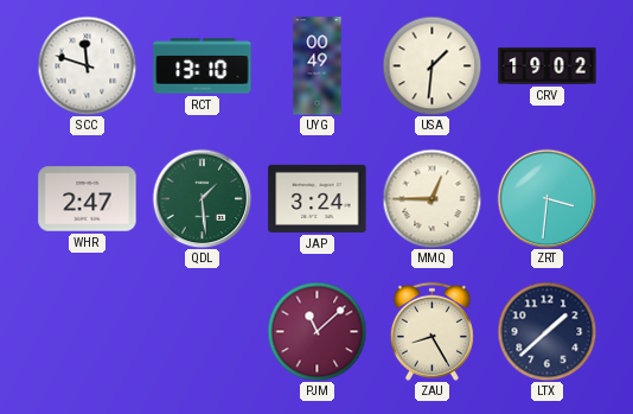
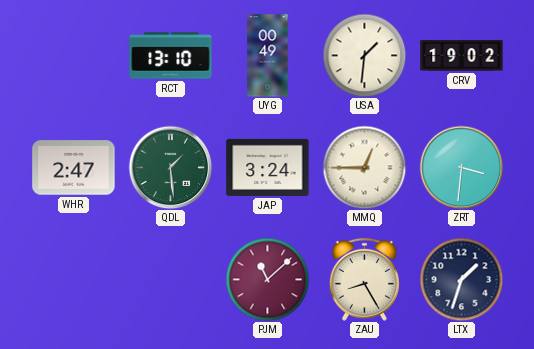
SCC: 11:48 -> none
LTX: 1:38 -> 1:33
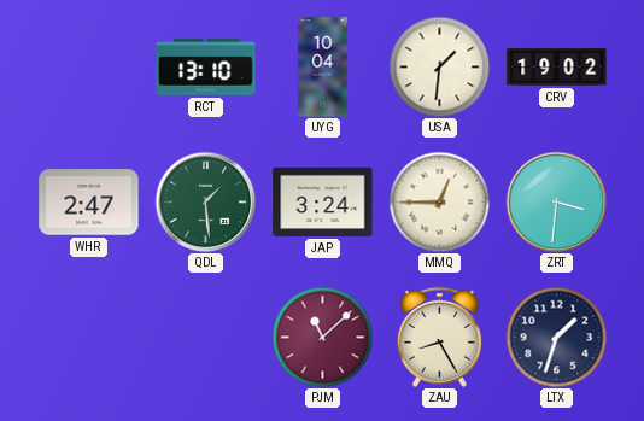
UYG: 00:49 -> 10:04
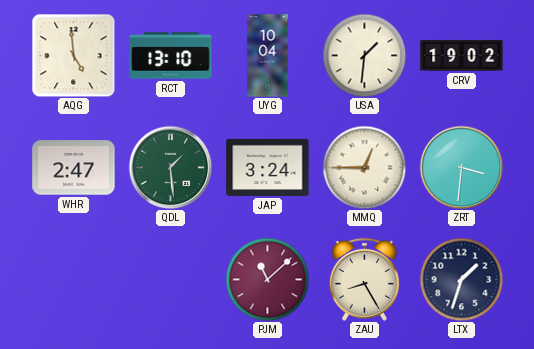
AQG: none -> 4:59
